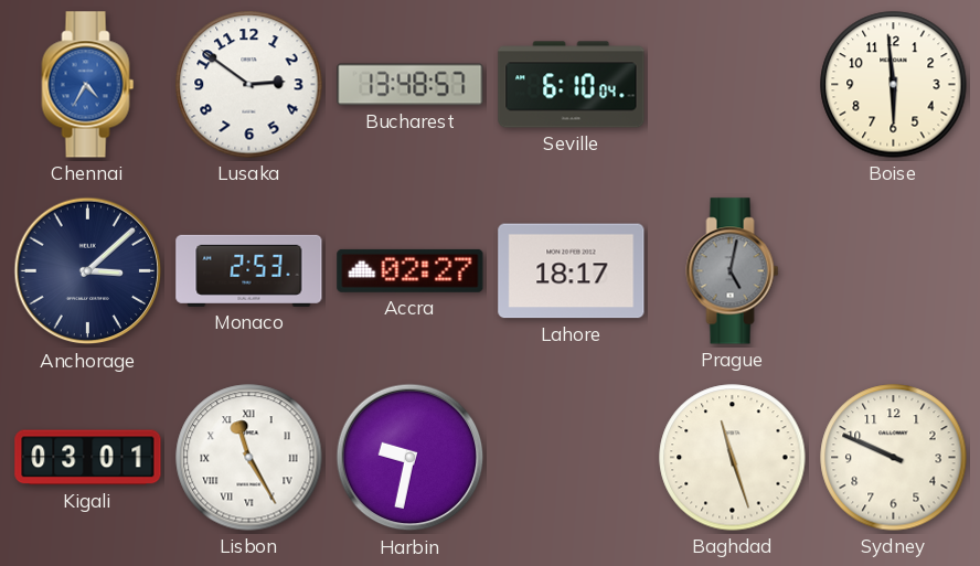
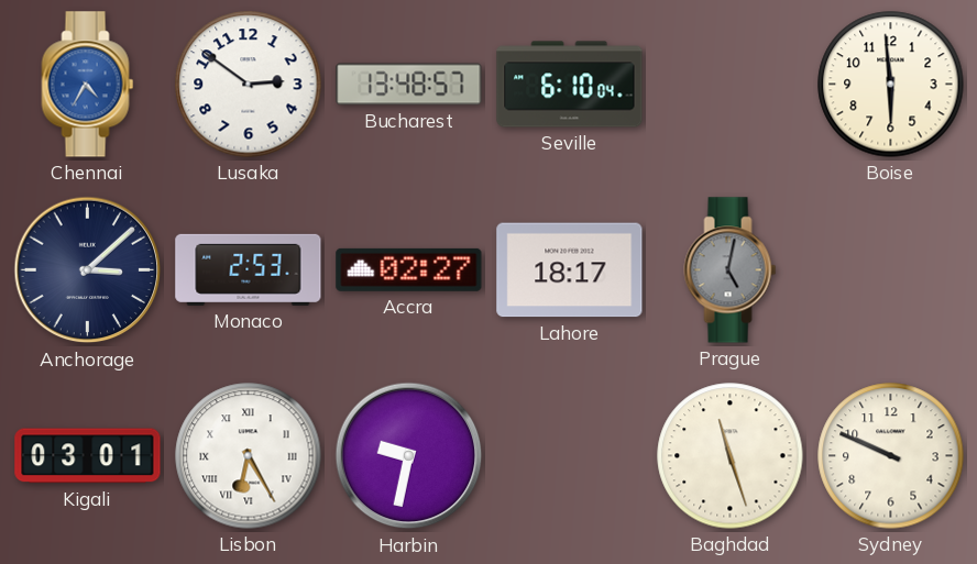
Lisbon: 11:25 -> 6:25
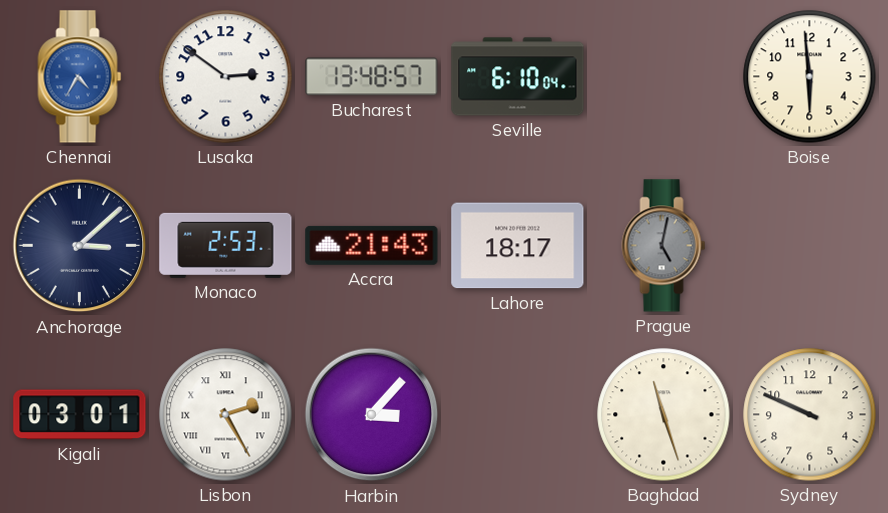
Accra: 02:27 -> 21:43
Lisbon: 6:25 -> 2:25
Harbin: 9:32 -> 3:07
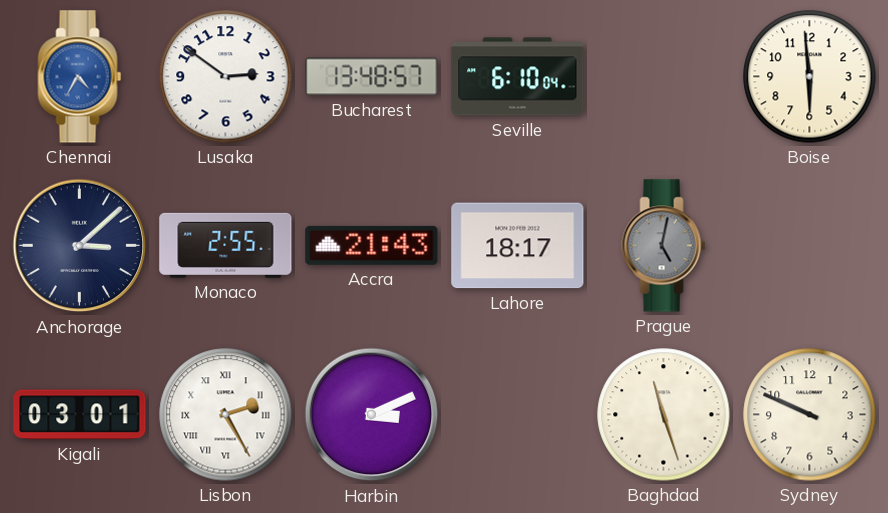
Monaco: 2:53 -> 2:55
Harbin: 3:07 -> 3:11
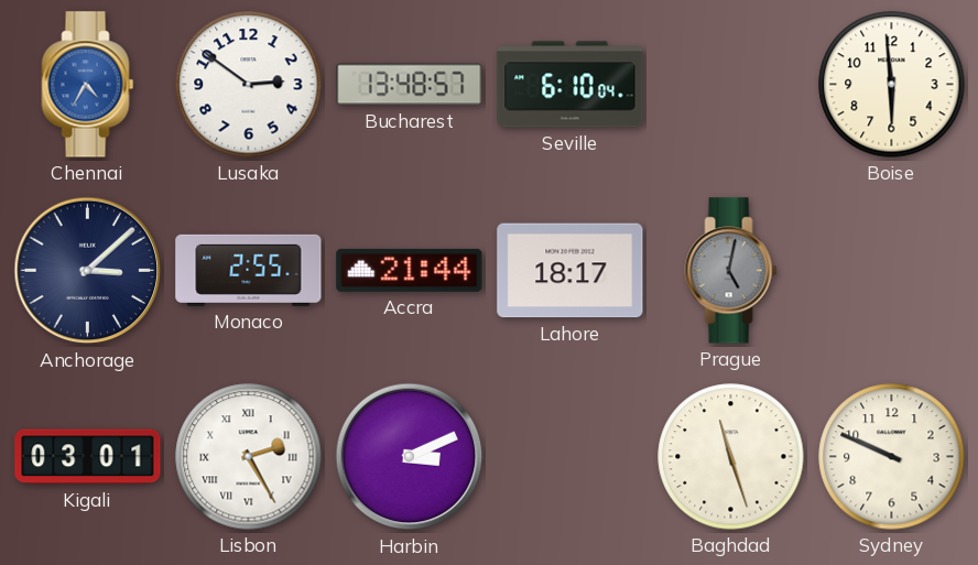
Accra: 21:43 -> 21:44
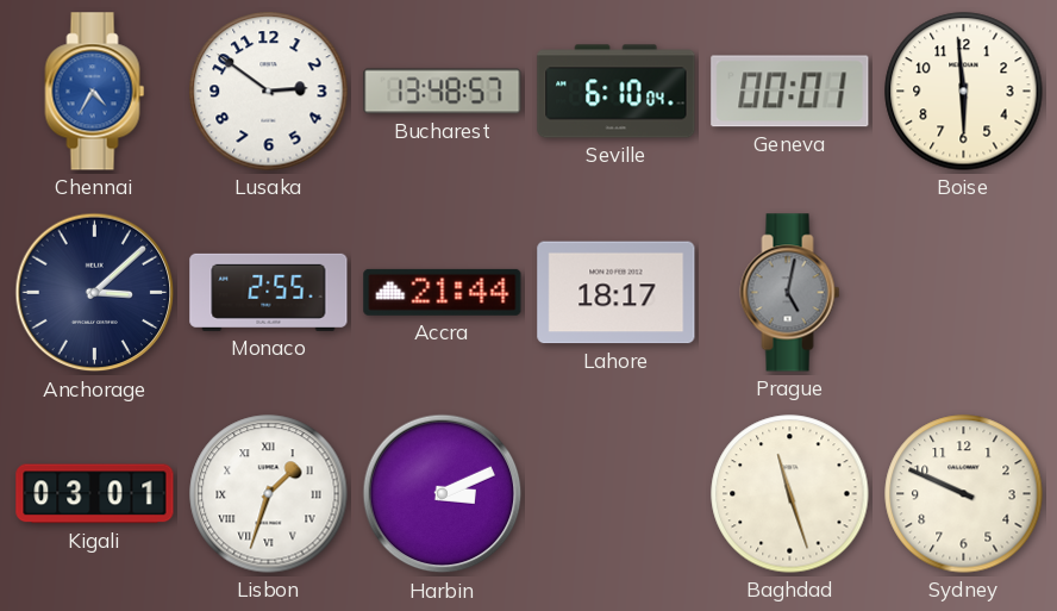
Geneva: none -> 00:01
Lisbon: 2:25 -> 1:33
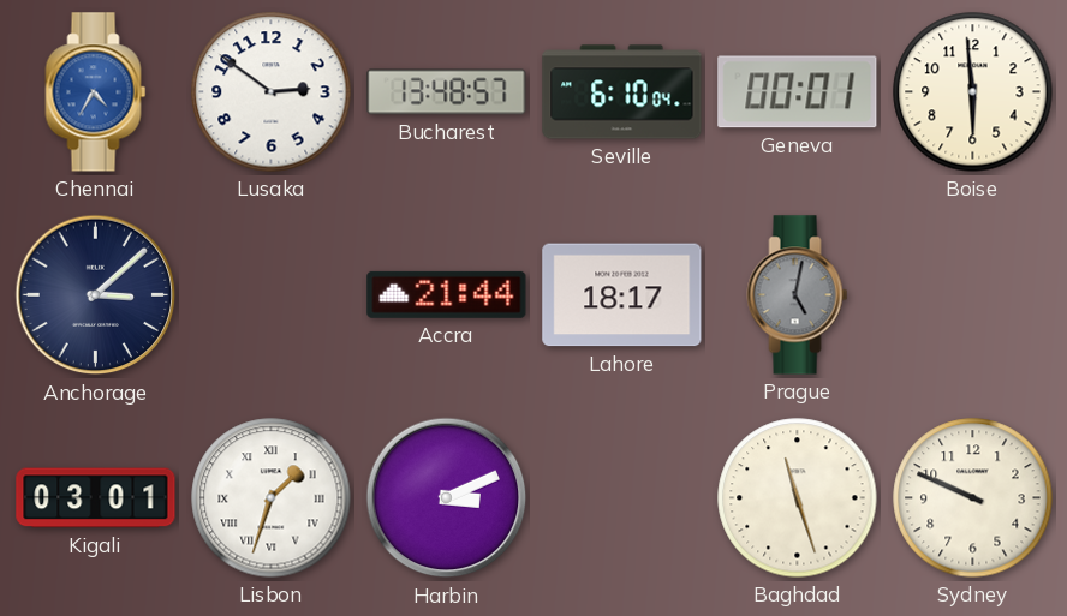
Monaco: 2:55 -> none
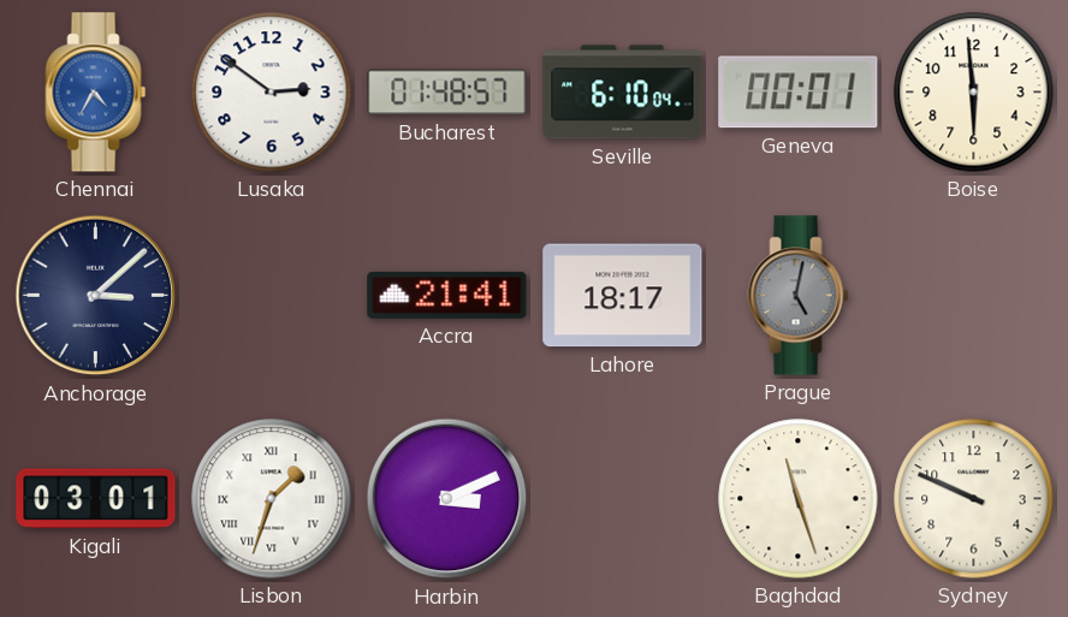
Bucharest: 13:48 -> 01:48
Accra: 21:44 -> 21:41
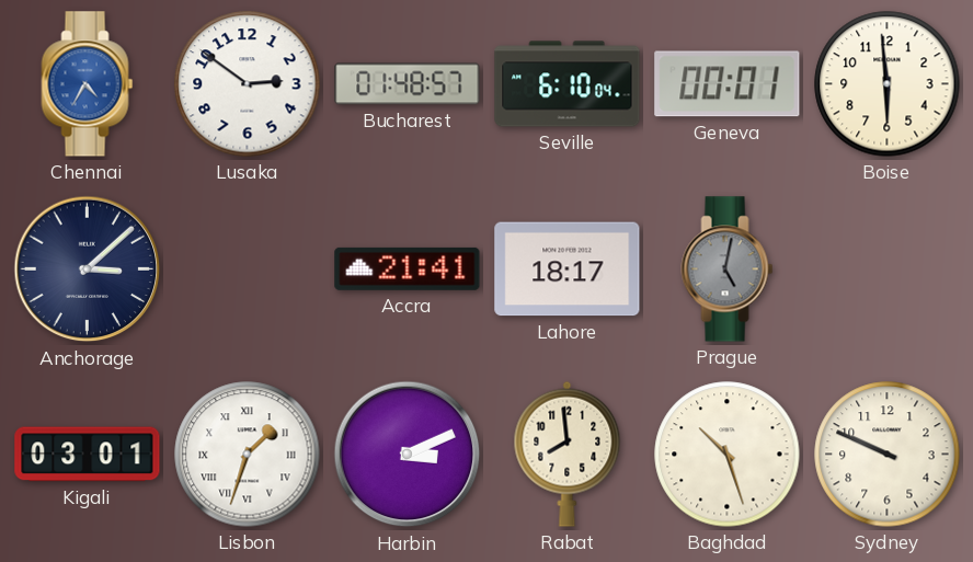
Rabat: none -> 7:59
Baghdad: 11:27 -> 10:27
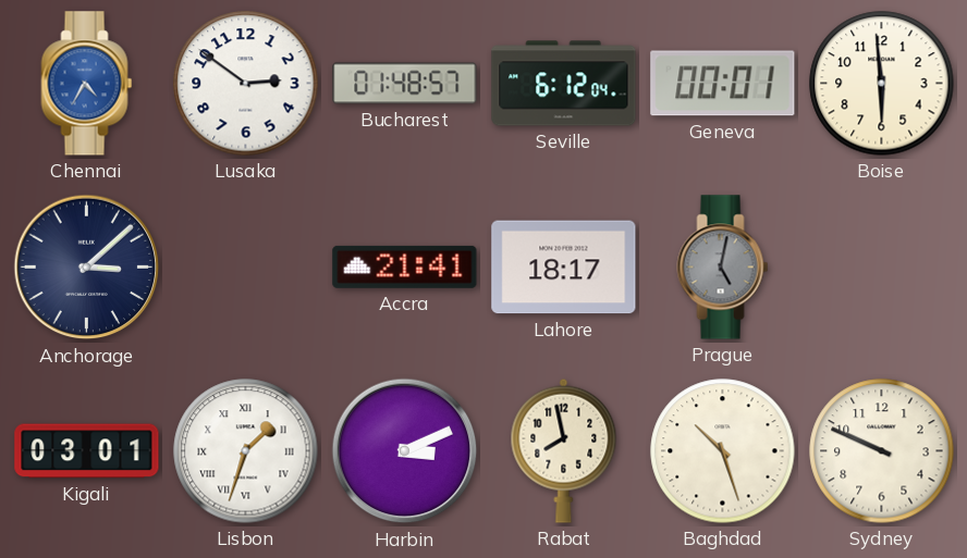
Seville: 6:10 -> 6:12
Rabat: 7:59 -> 7:58
